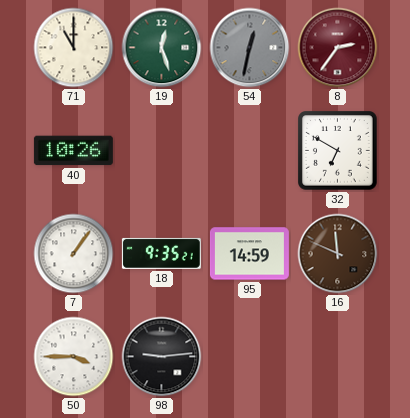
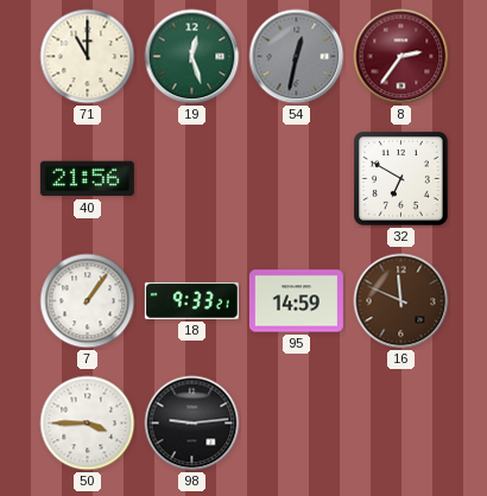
40: 10:26 -> 21:56
18: 9:35 -> 9:33
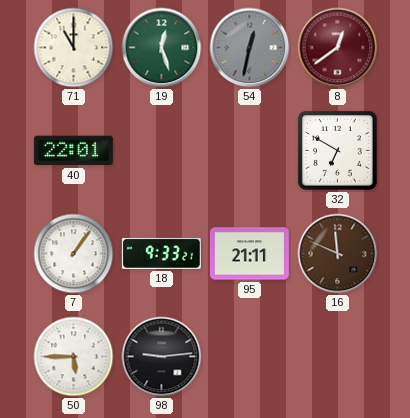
8: 2:36 -> 12:39
40: 21:56 -> 22:01
95: 14:59 -> 21:11
50: 3:45 -> 5:45
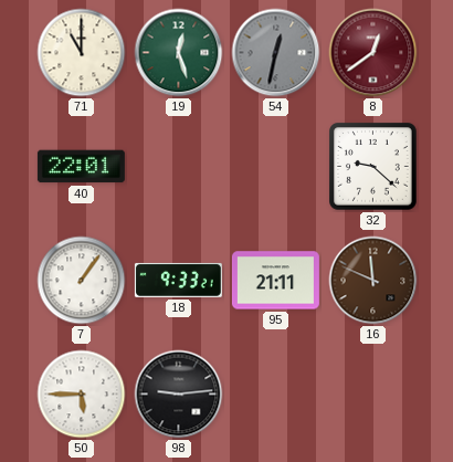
32: 6:50 -> 9:22
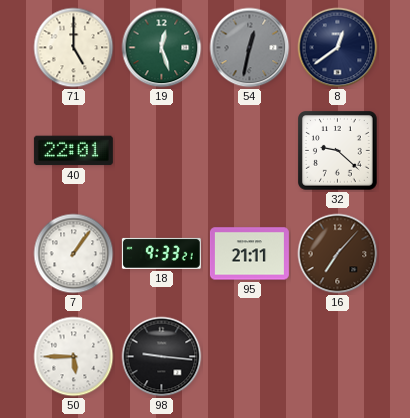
71: 11:00 -> 5:00
8 dial: burgundy -> navy
16: 11:49 -> 7:07
98: 9:14 -> 9:16
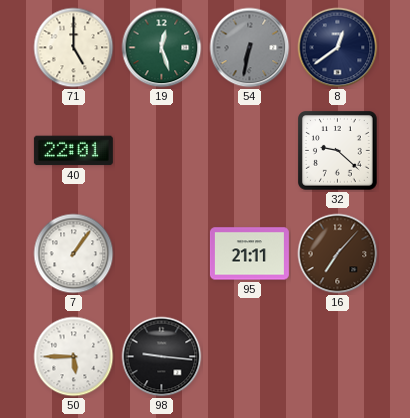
54: 12:32 -> 6:32
18: 9:33 -> none
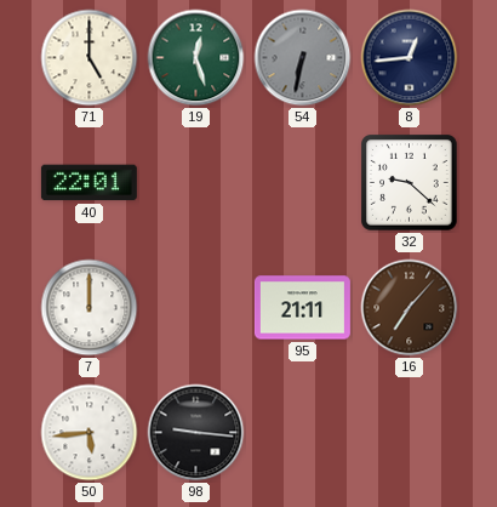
8: 12:39 -> 12:44
7: 1:06 -> 12:00
50: 5:45 -> 5:44
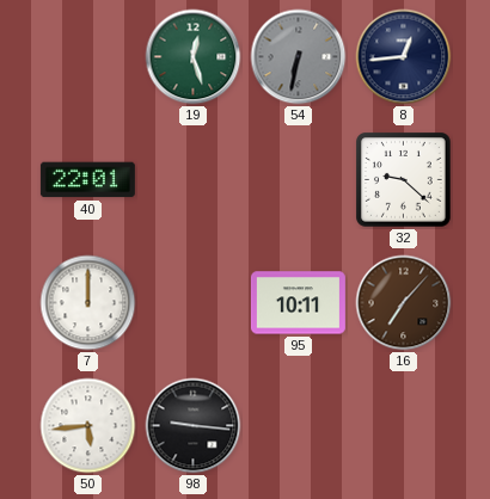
71: 5:00 -> none
95: 21:11 -> 10:11
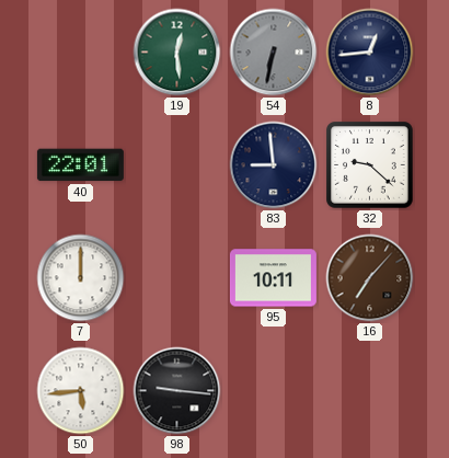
19: 12:27 -> 12:29
83: none -> 8:59
